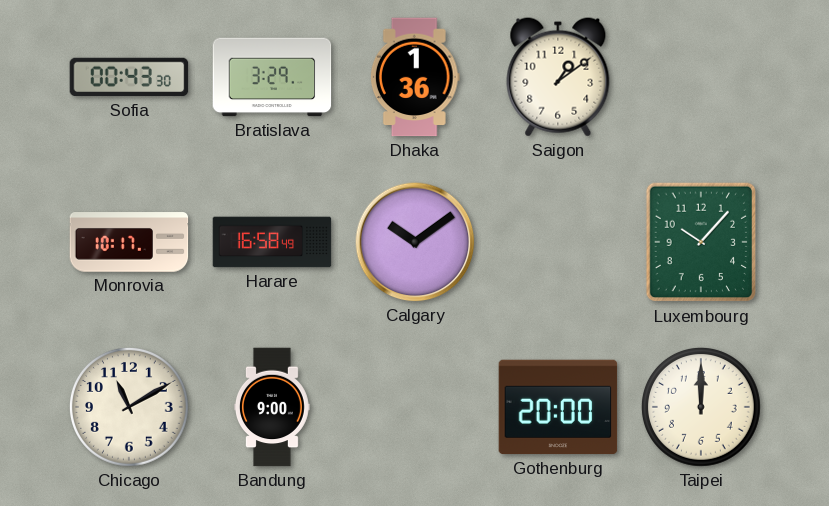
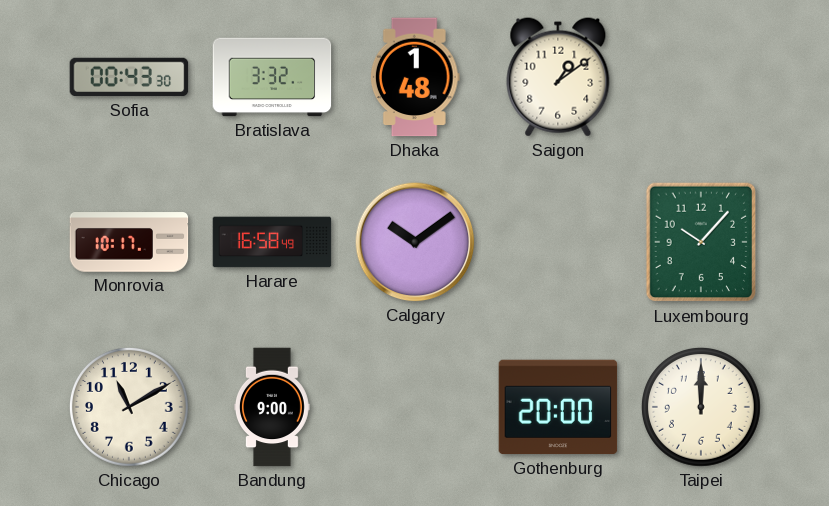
Bratislava: 3:29 -> 3:32
Dhaka: 1:36 -> 1:48
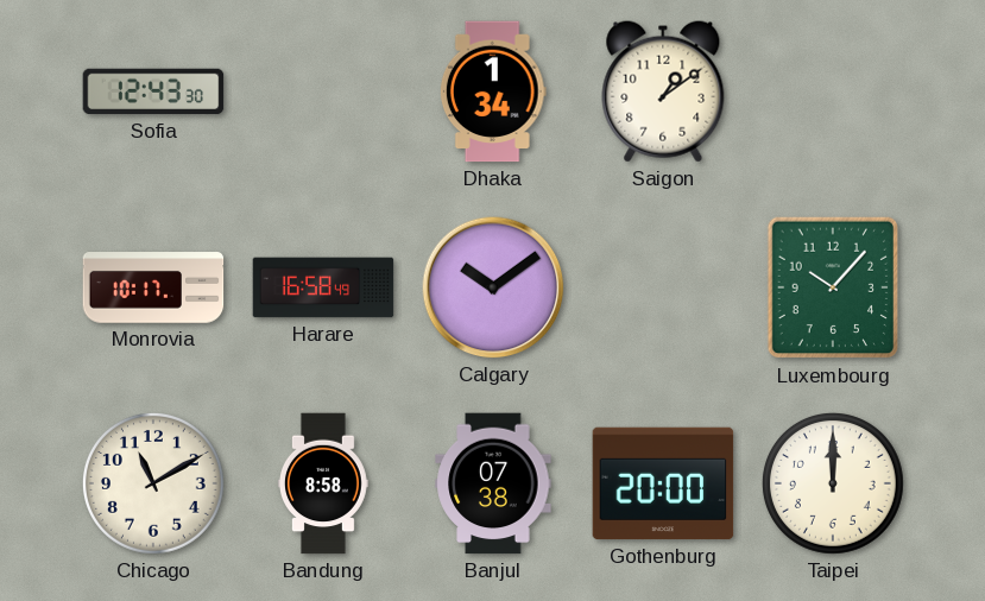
Sofia: 00:43 -> 12:43
Bratislava: 3:32 -> none
Dhaka: 1:48 -> 1:34
Bandung: 9:00 -> 8:58
Banjul: none -> 07:38
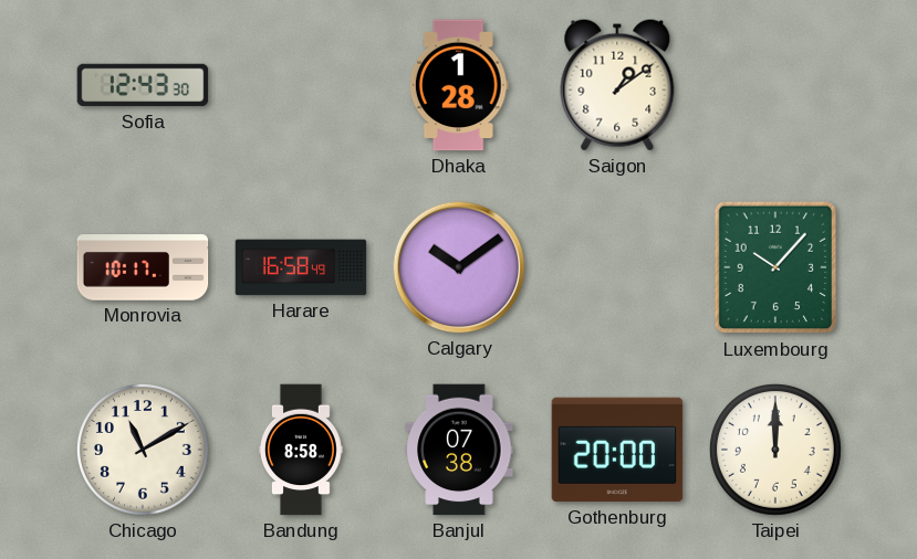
Dhaka: 1:34 -> 1:28
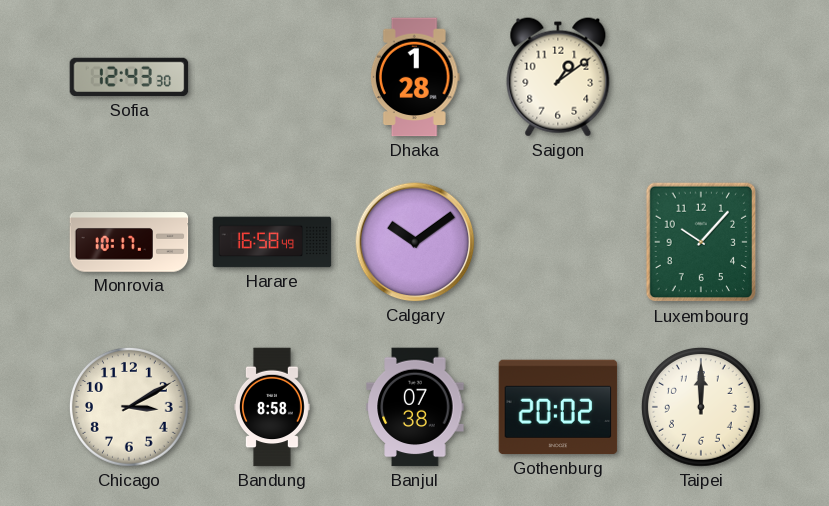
Chicago: 11:10 -> 3:10
Gothenburg: 20:00 -> 20:02
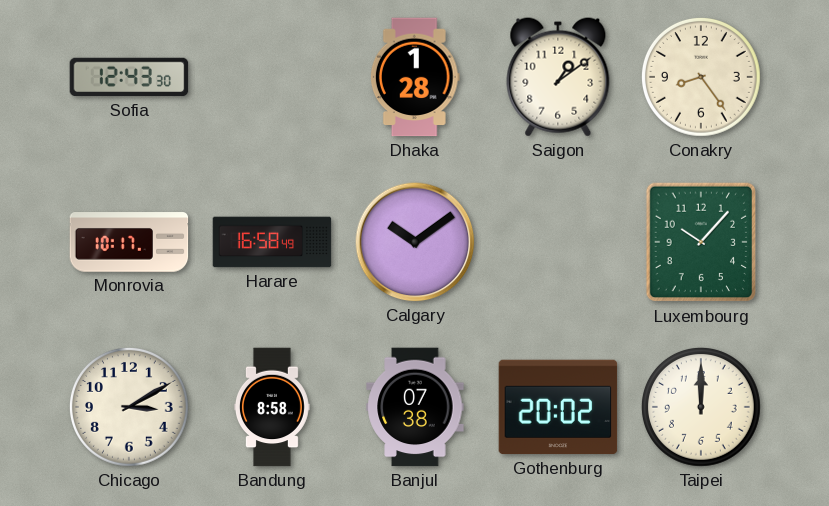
Conakry: none -> 8:24
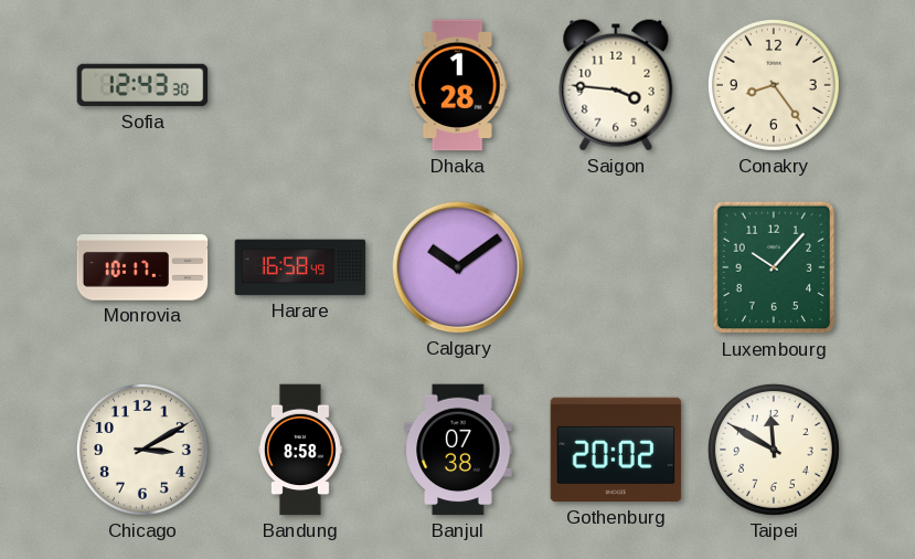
Saigon: 1:09 -> 3:46
Taipei: 12:00 -> 11:50
